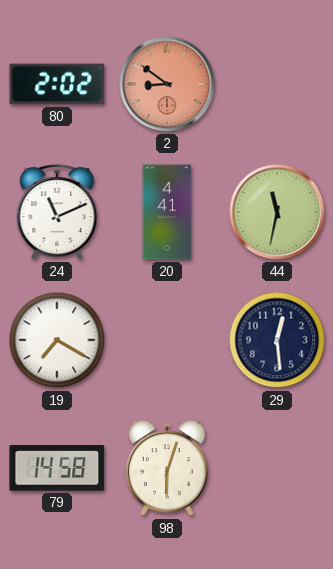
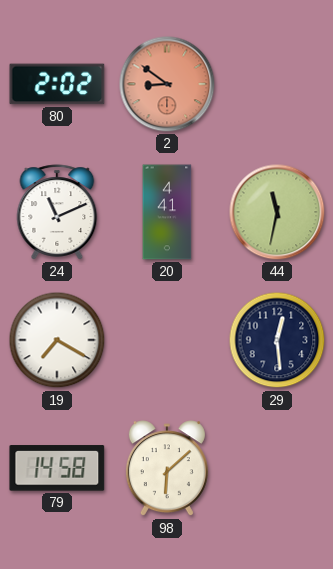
98: 6:03 -> 6:08
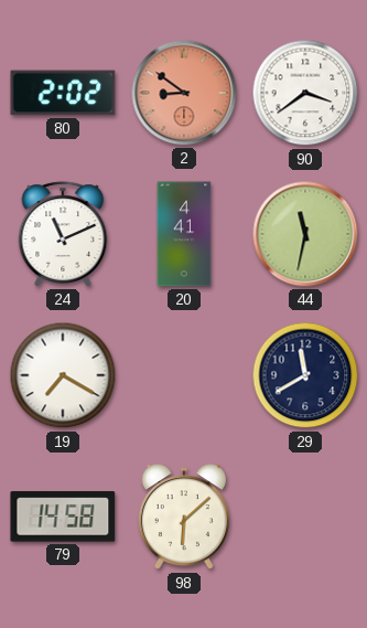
90: none -> 3:39
29: 12:29 -> 11:40
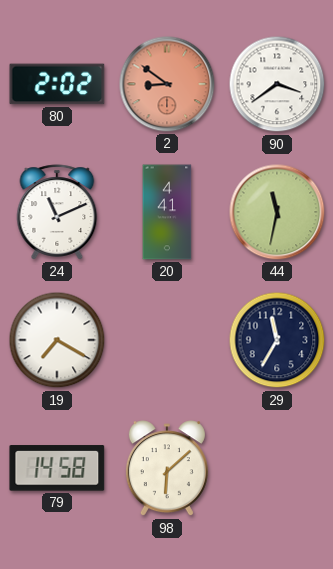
29: 11:40 -> 11:35
